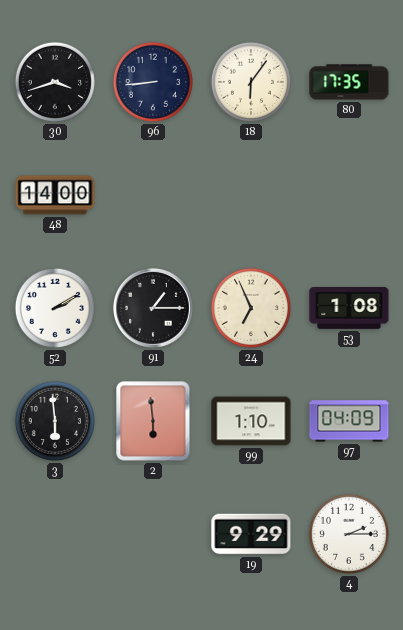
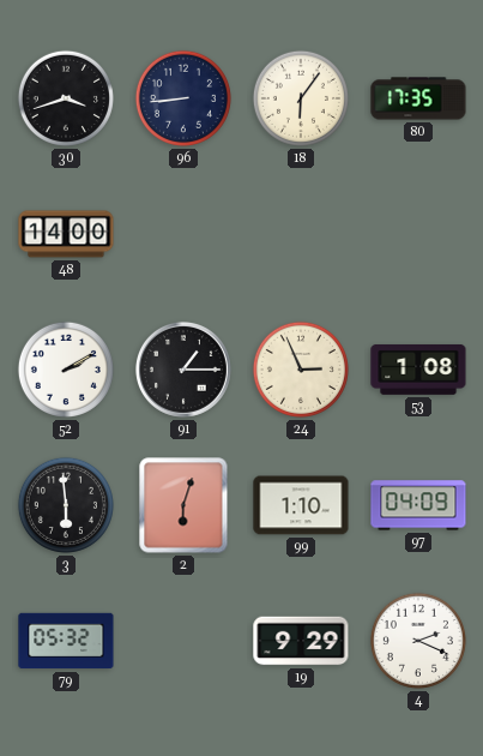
24: 6:56 -> 2:56
2: 5:59 -> 6:03
79: none -> 05:32
4: 2:15 -> 2:19
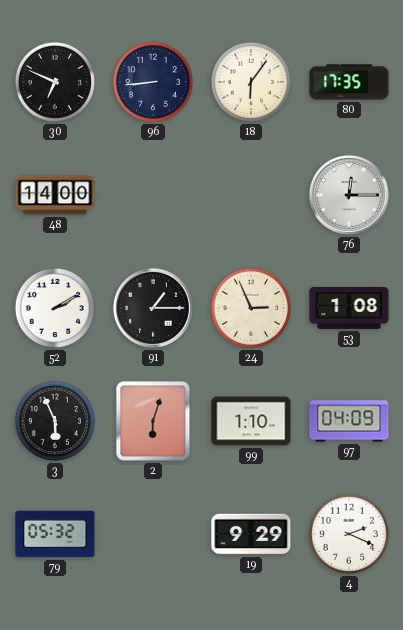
30: 3:42 -> 6:49
76: none -> 12:15
3: 5:59 -> 5:56
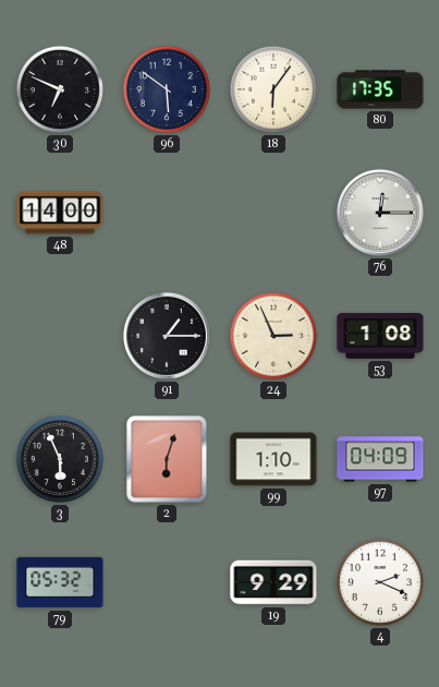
96: 8:44 -> 5:51
52: 2:10 -> none
